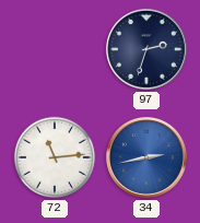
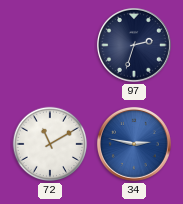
72: 11:14 -> 11:10
34: 2:43 -> 2:47
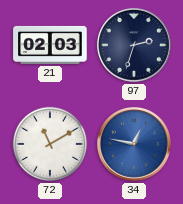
21: none -> 02:03
34: 2:47 -> 12:47
